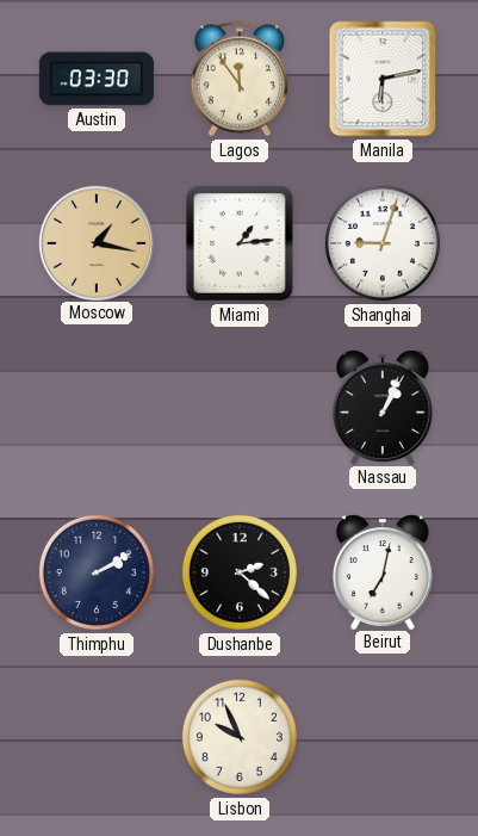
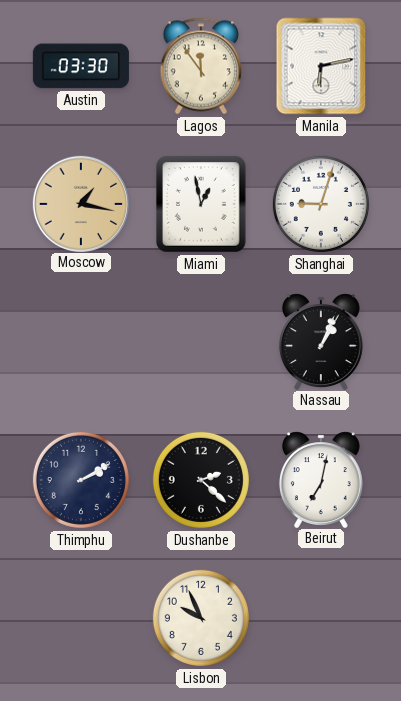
Miami: 1:14 -> 12:58
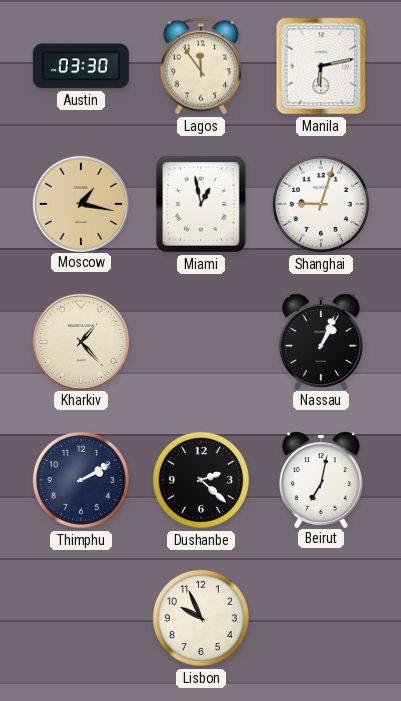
Kharkiv: none -> 1:23
